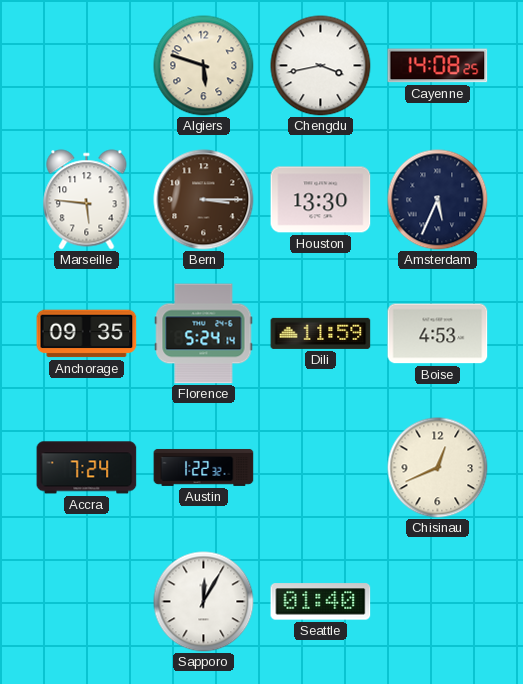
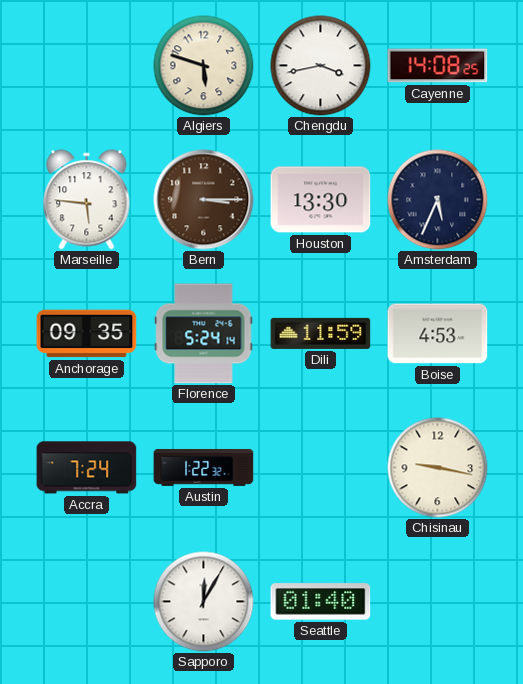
Chisinau: 12:41 -> 9:17
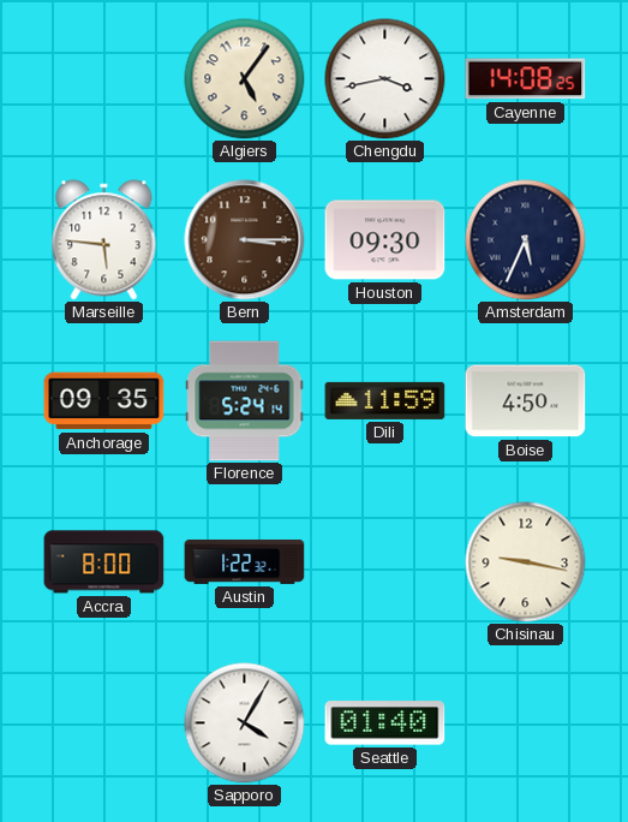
Algiers: 5:48 -> 5:06
Houston: 13:30 -> 09:30
Boise: 4:53 -> 4:50
Accra: 7:24 -> 8:00
Sapporo: 12:05 -> 4:05
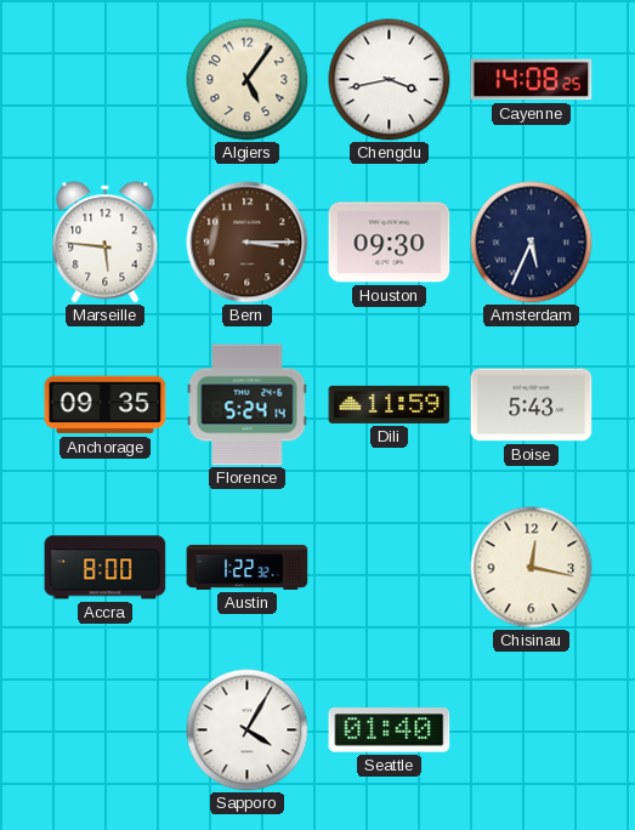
Boise: 4:50 -> 5:43
Chisinau: 9:17 -> 12:17
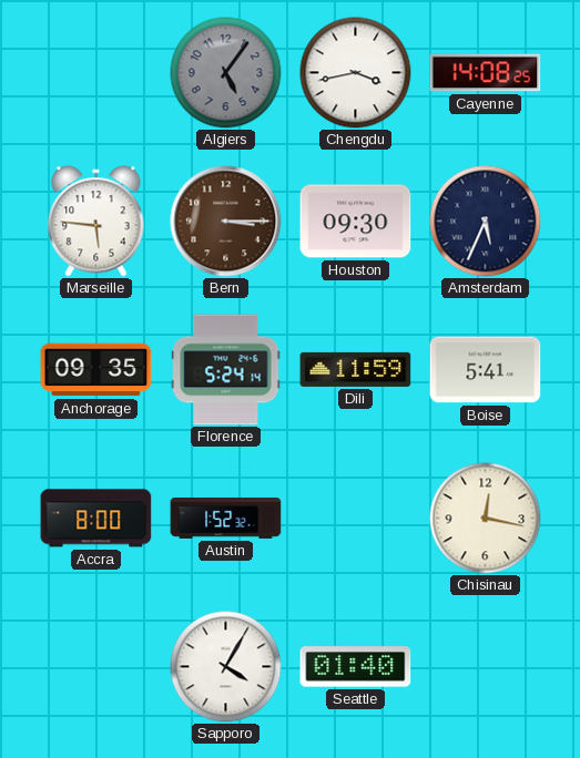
Algiers dial: cream -> grey
Boise: 5:43 -> 5:41
Austin: 1:22 -> 1:52
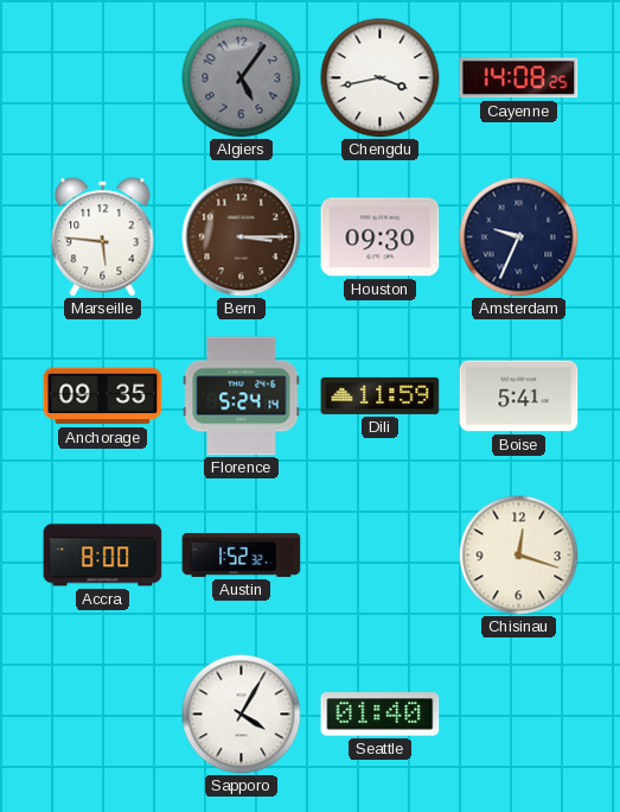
Amsterdam: 5:34 -> 9:34
Chisinau: 12:17 -> 12:18
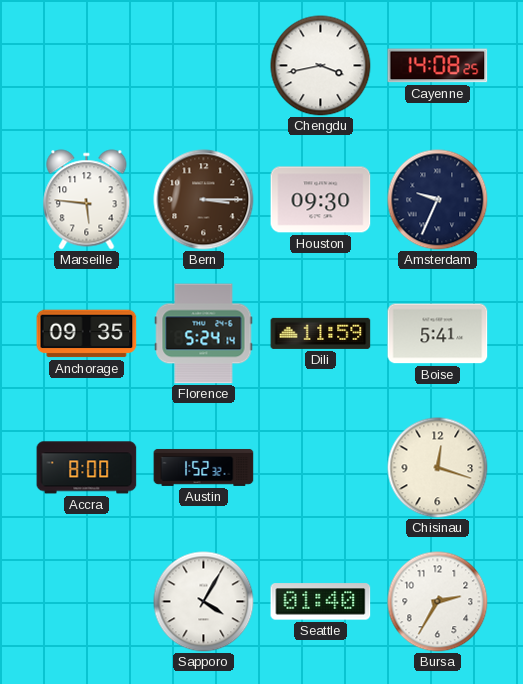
Algiers: 5:06 -> none
Bursa: none -> 2:35
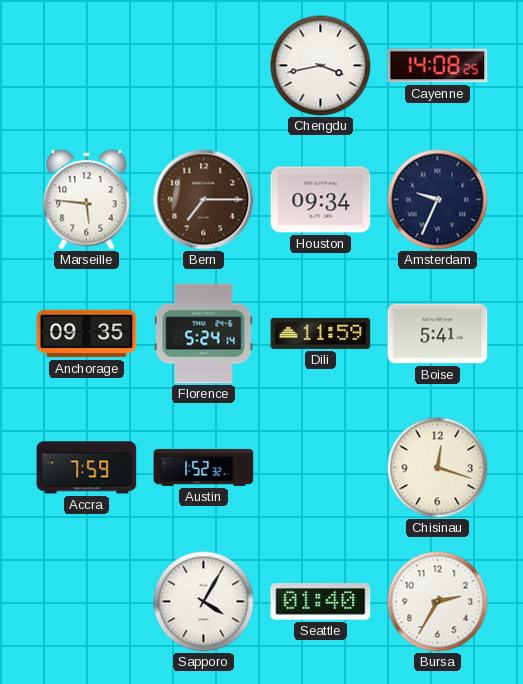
Bern: 3:15 -> 7:15
Houston: 09:30 -> 09:34
Accra: 8:00 -> 7:59
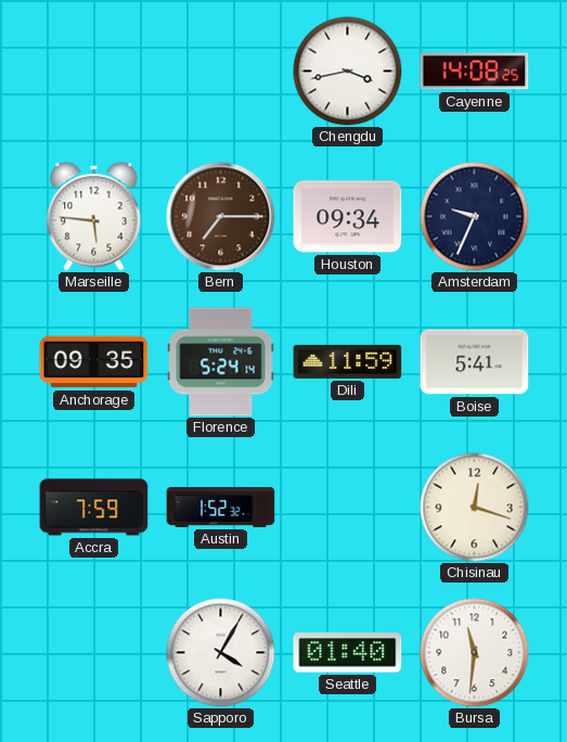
Bursa: 2:35 -> 11:31
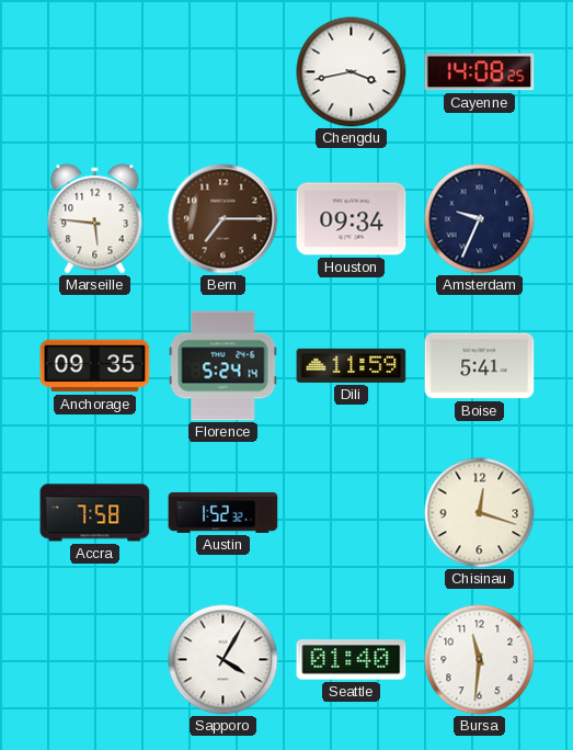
Accra: 7:59 -> 7:58
